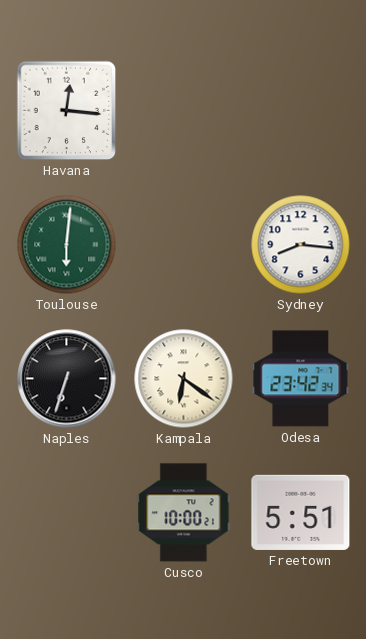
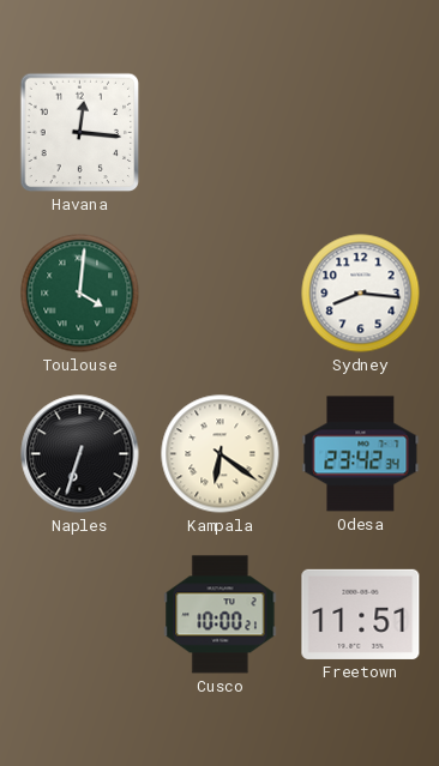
Toulouse: 6:01 -> 4:01
Freetown: 5:51 -> 11:51
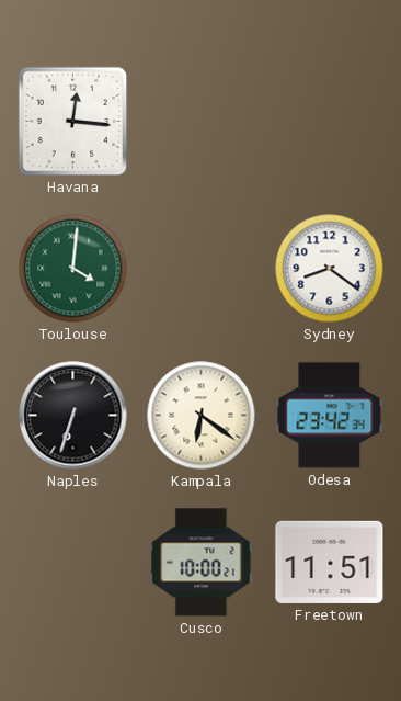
Sydney: 8:16 -> 8:21
